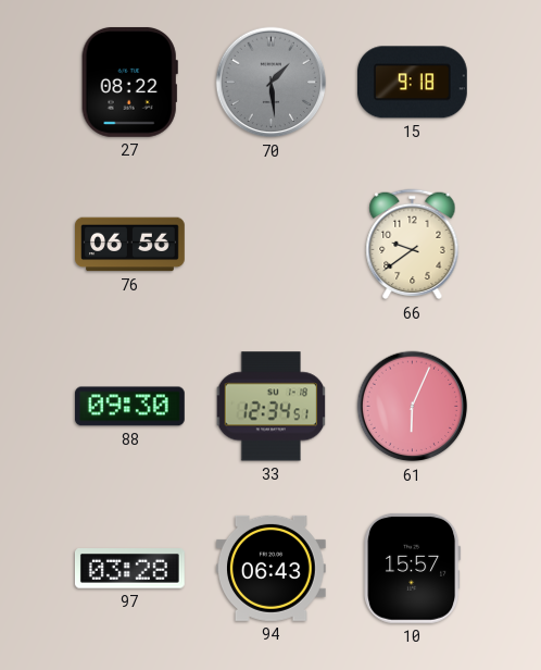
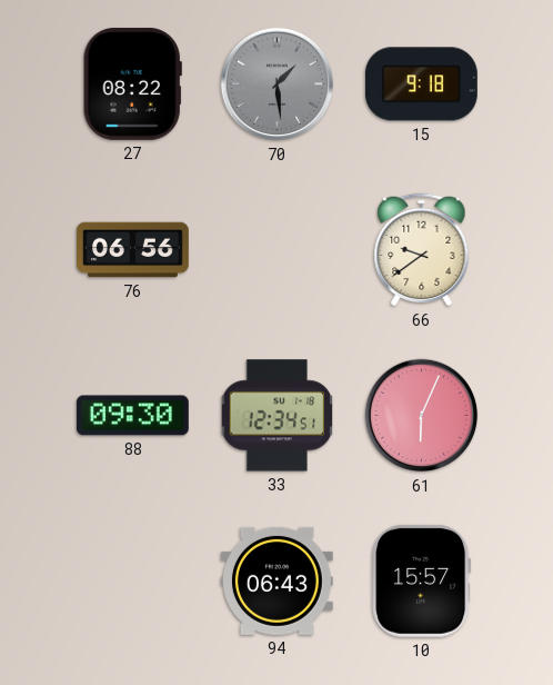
97: 03:28 -> none
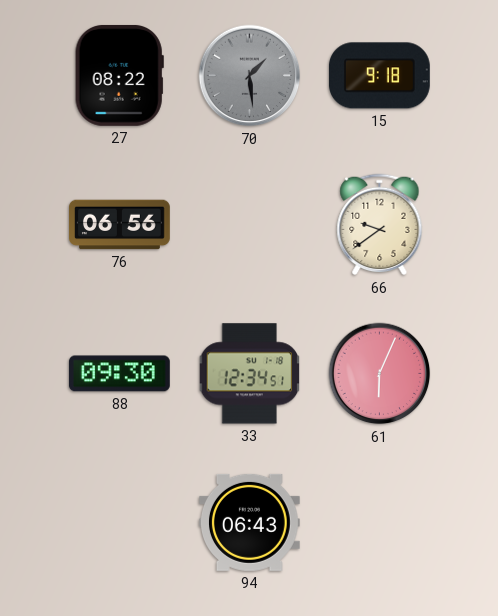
10: 15:57 -> none
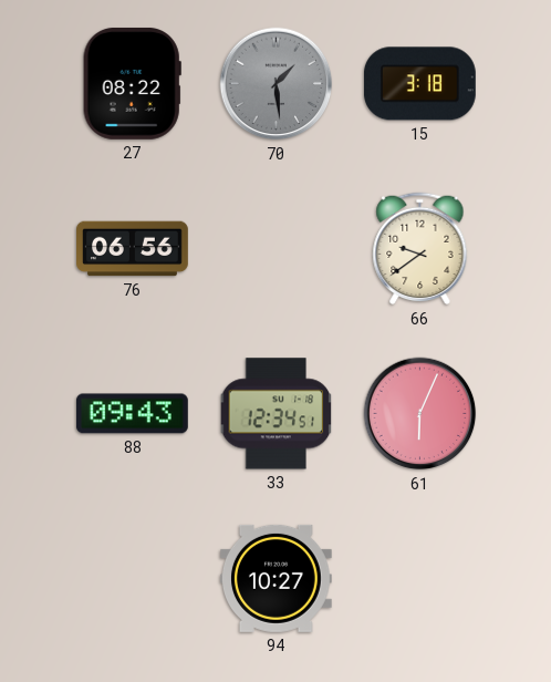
15: 9:18 -> 3:18
88: 09:30 -> 09:43
94: 06:43 -> 10:27
